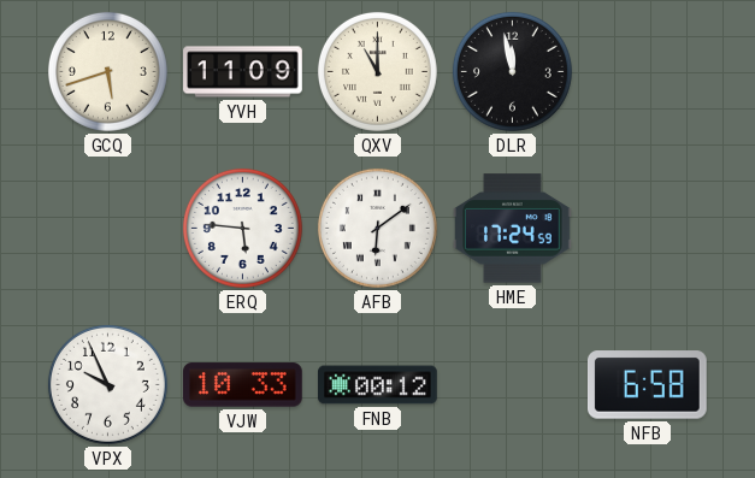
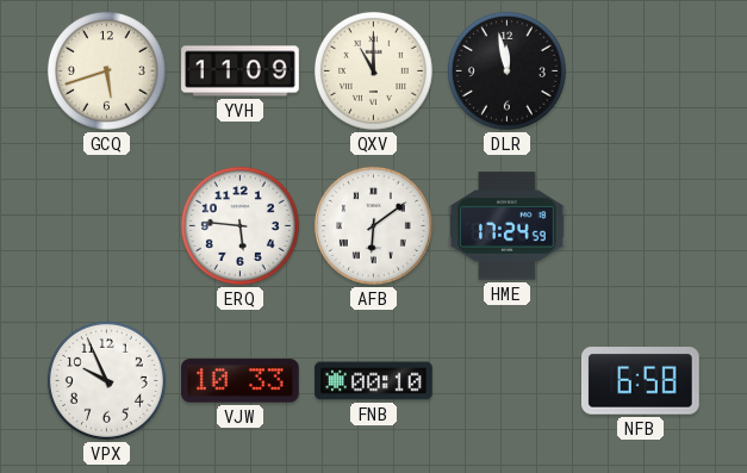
FNB: 00:12 -> 00:10
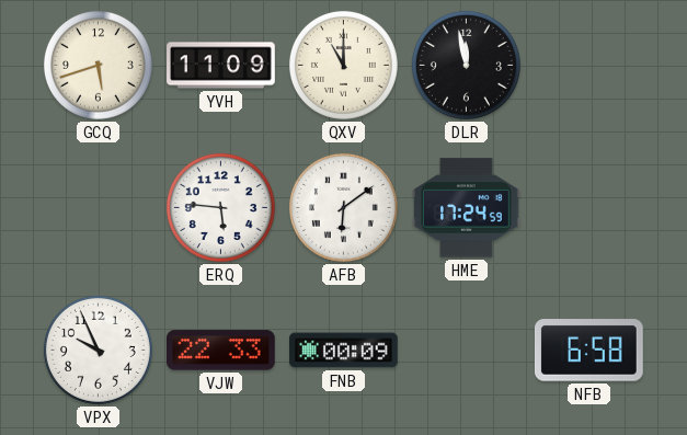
VJW: 10:33 -> 22:33
FNB: 00:10 -> 00:09
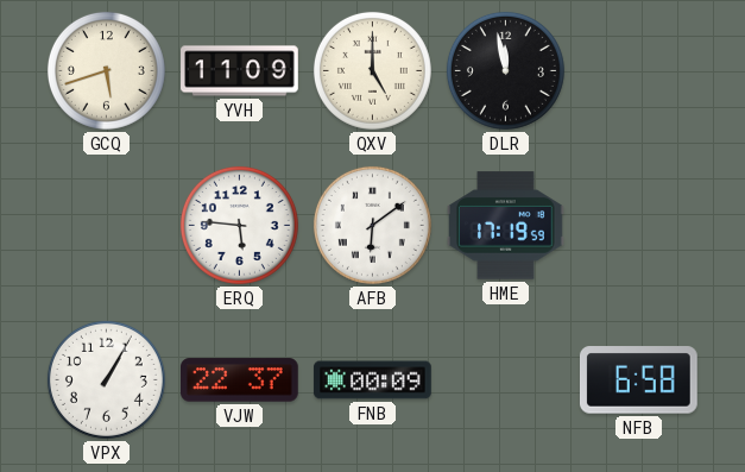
QXV: 11:00 -> 5:00
HME: 17:24 -> 17:19
VPX: 9:56 -> 1:05
VJW: 22:33 -> 22:37
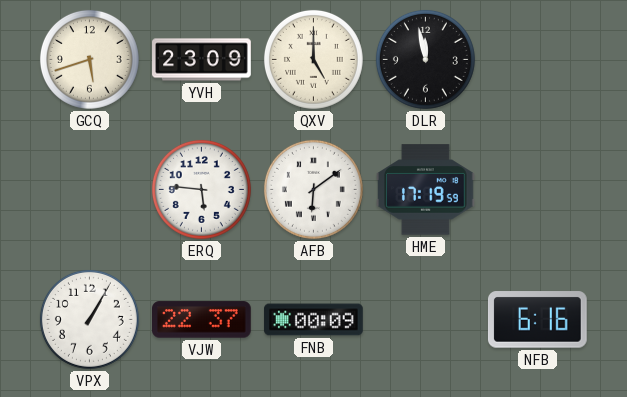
YVH: 11:09 -> 23:09
NFB: 6:58 -> 6:16
